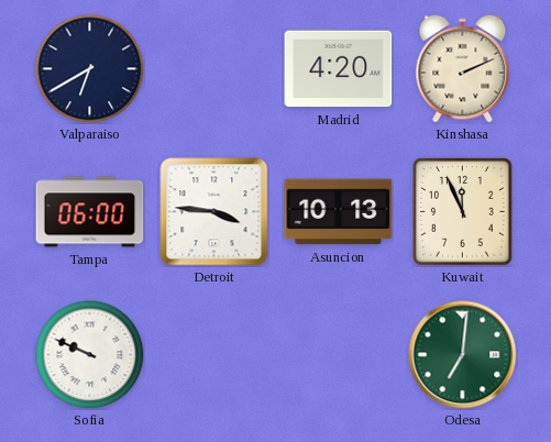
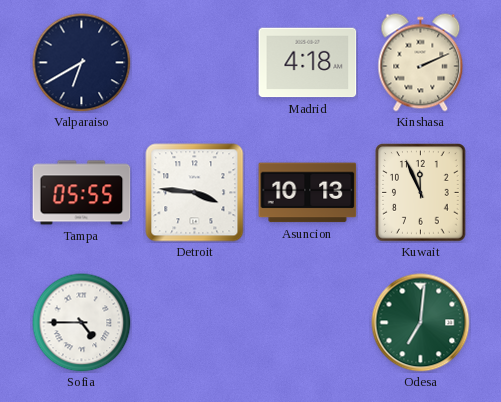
Madrid: 4:20 -> 4:18
Tampa: 06:00 -> 05:55
Sofia: 9:49 -> 4:45
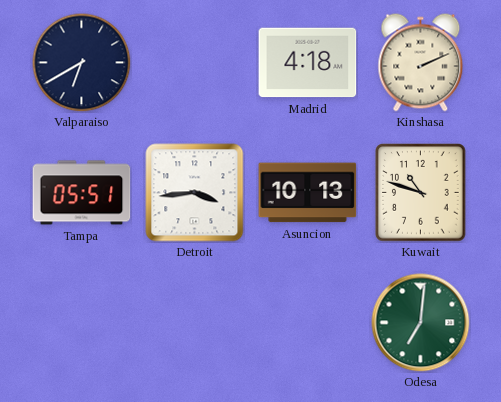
Tampa: 05:55 -> 05:51
Detroit: 3:46 -> 3:44
Kuwait: 11:56 -> 10:48
Sofia: 4:45 -> none
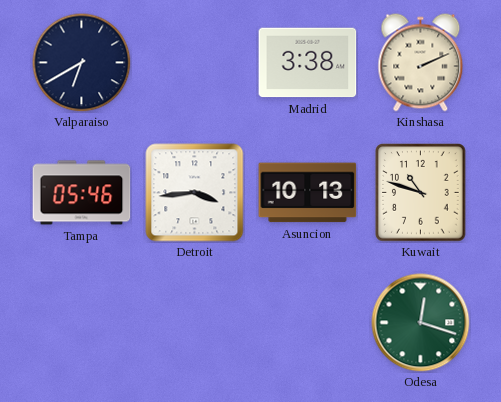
Madrid: 4:18 -> 3:38
Tampa: 05:51 -> 05:46
Odesa: 7:01 -> 12:18
